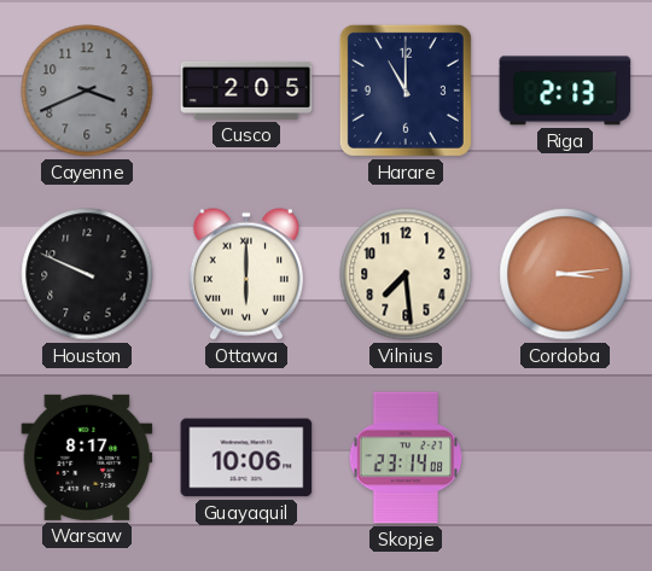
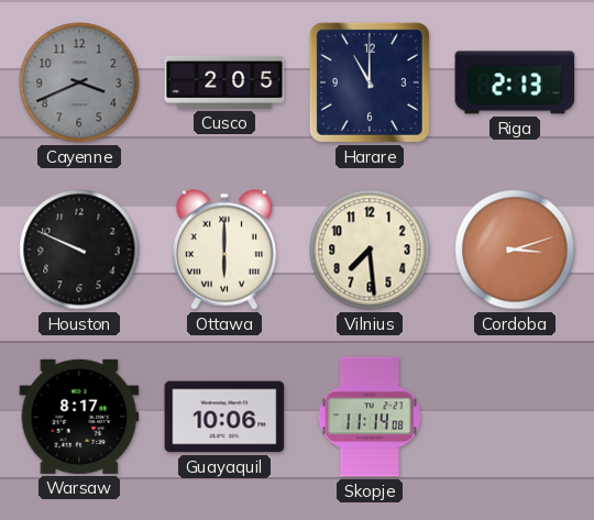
Cordoba: 3:14 -> 3:12
Skopje: 23:14 -> 11:14
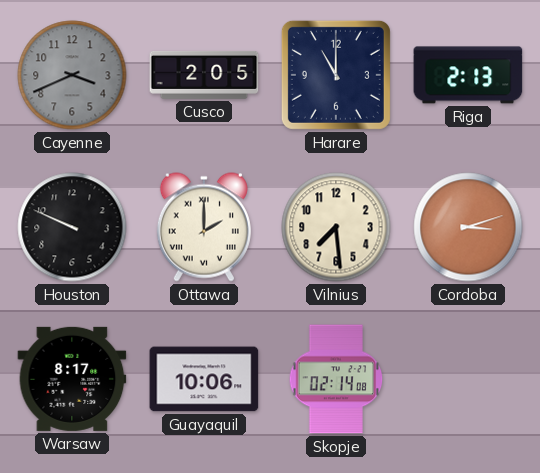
Ottawa: 6:00 -> 2:00
Skopje: 11:14 -> 02:14
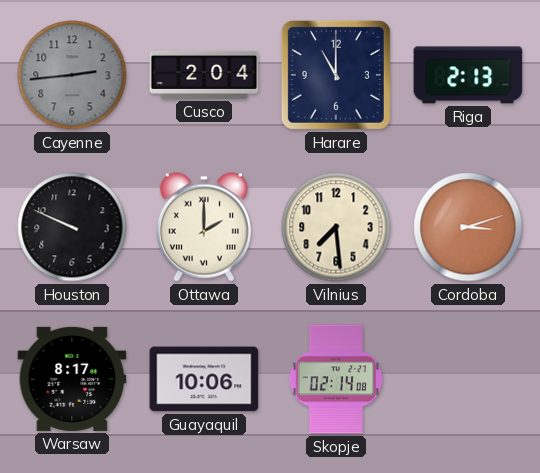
Cayenne: 3:41 -> 2:44
Cusco: 2:05 -> 2:04
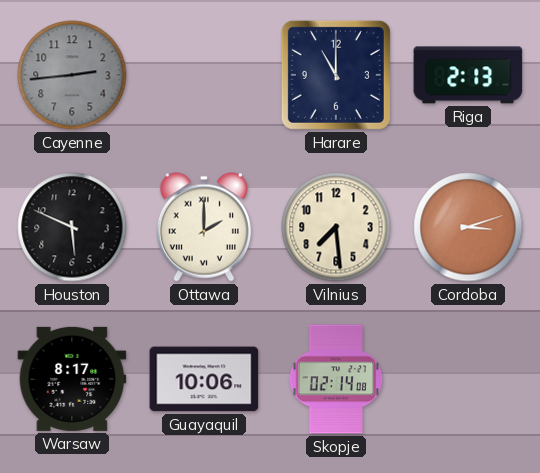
Cusco: 2:04 -> none
Houston: 9:49 -> 5:49
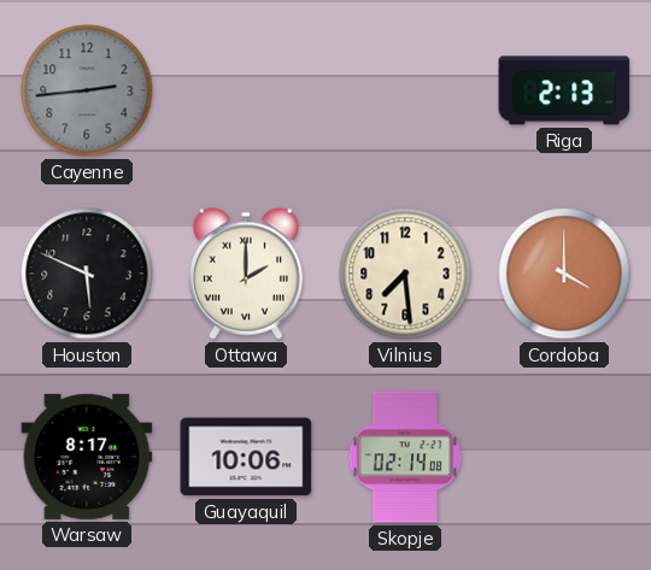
Harare: 11:00 -> none
Cordoba: 3:12 -> 4:00
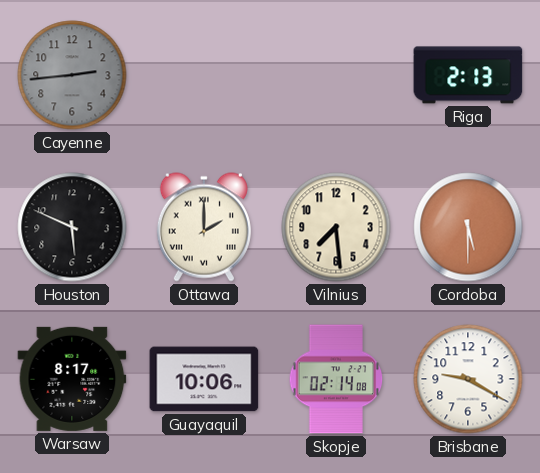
Cordoba: 4:00 -> 5:30
Brisbane: none -> 9:20
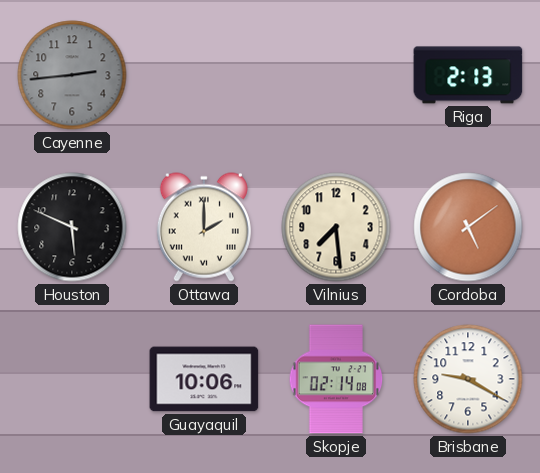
Cordoba: 5:30 -> 5:09
Warsaw: 8:17 -> none
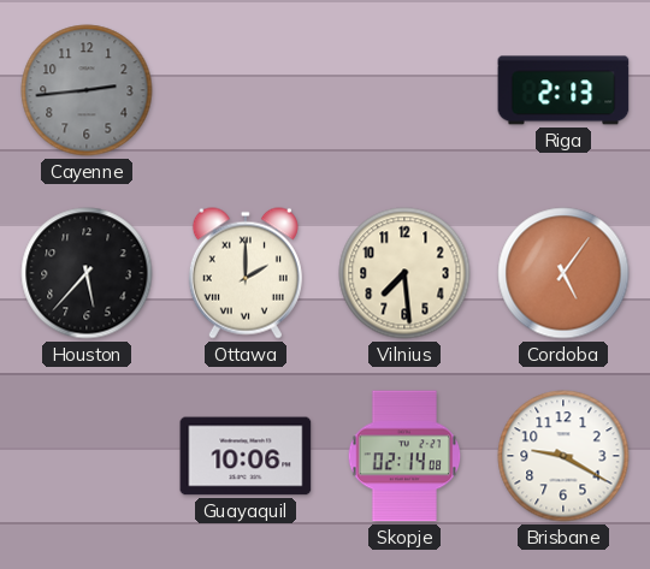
Houston: 5:49 -> 5:37
Cordoba: 5:09 -> 5:06
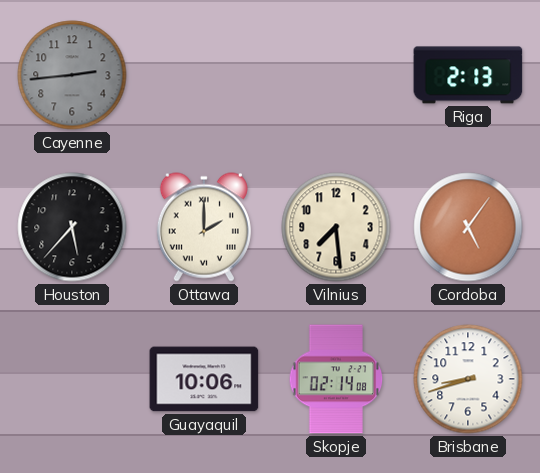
Brisbane: 9:20 -> 8:42
